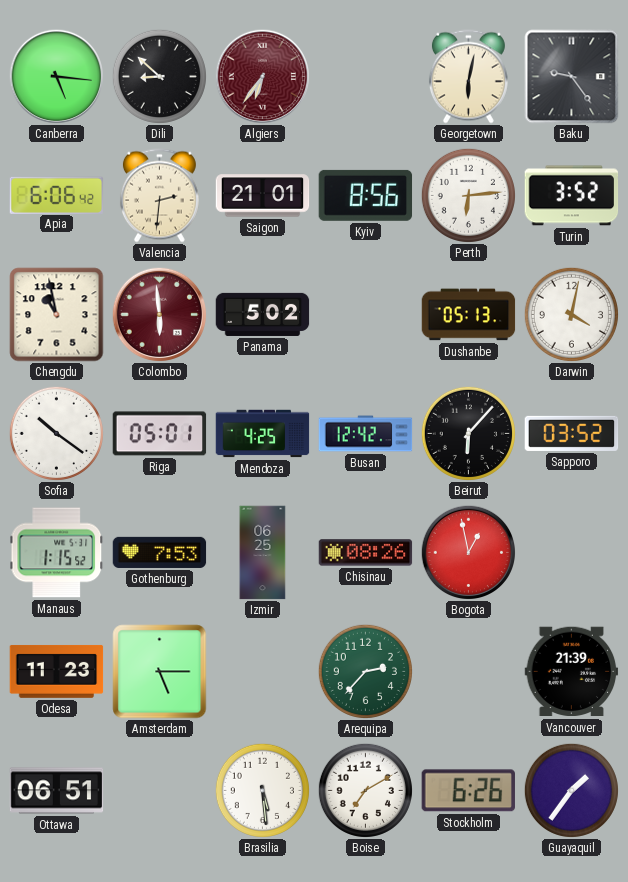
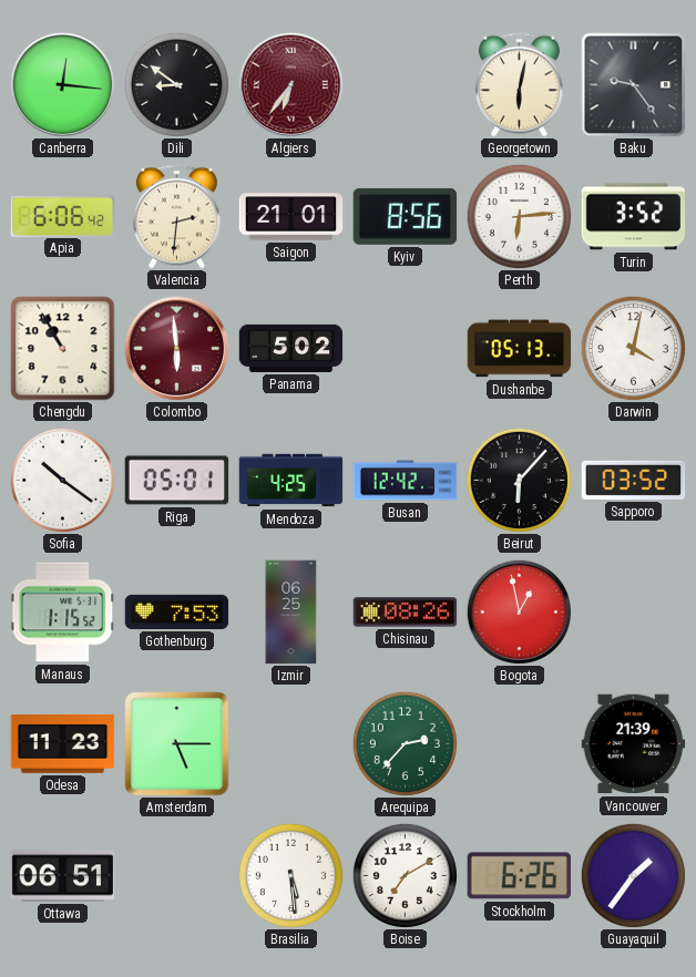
Canberra: 5:16 -> 12:16
Dili: 8:52 -> 8:51
Chengdu: 10:58 -> 10:55
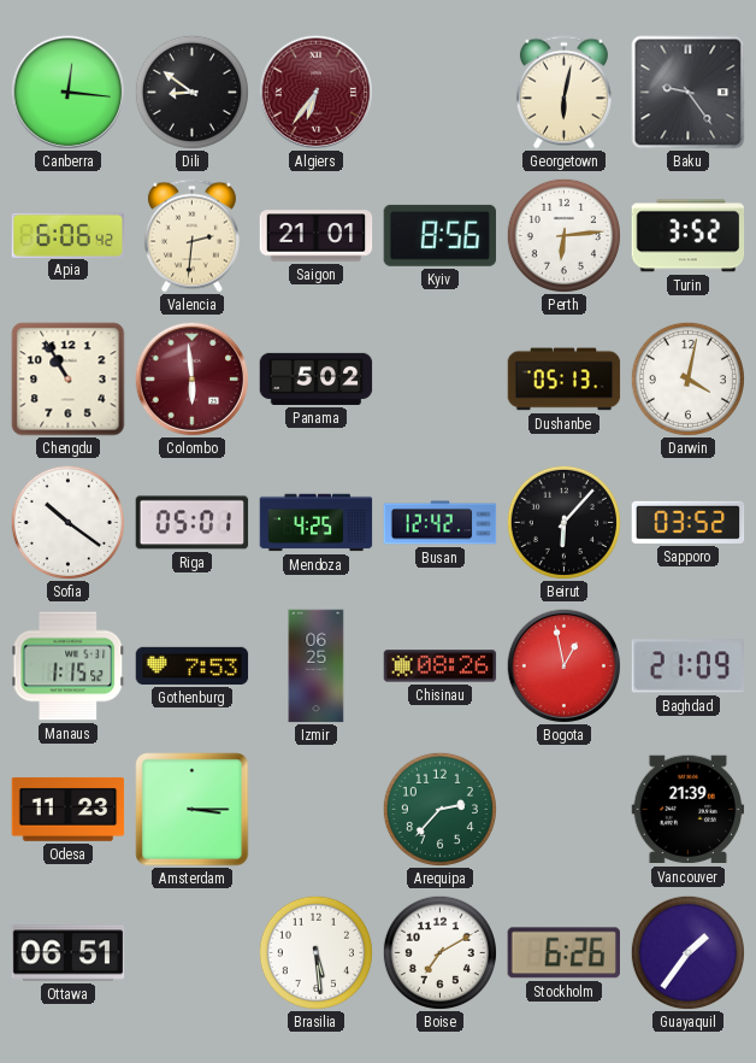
Baghdad: none -> 21:09
Amsterdam: 5:15 -> 3:15
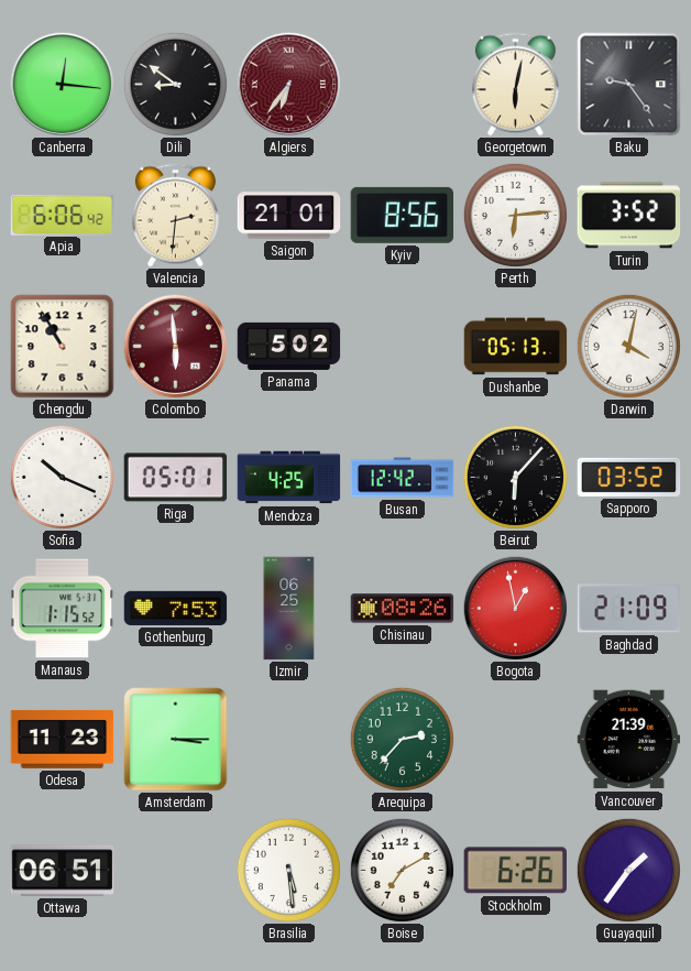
Sofia: 10:21 -> 10:19
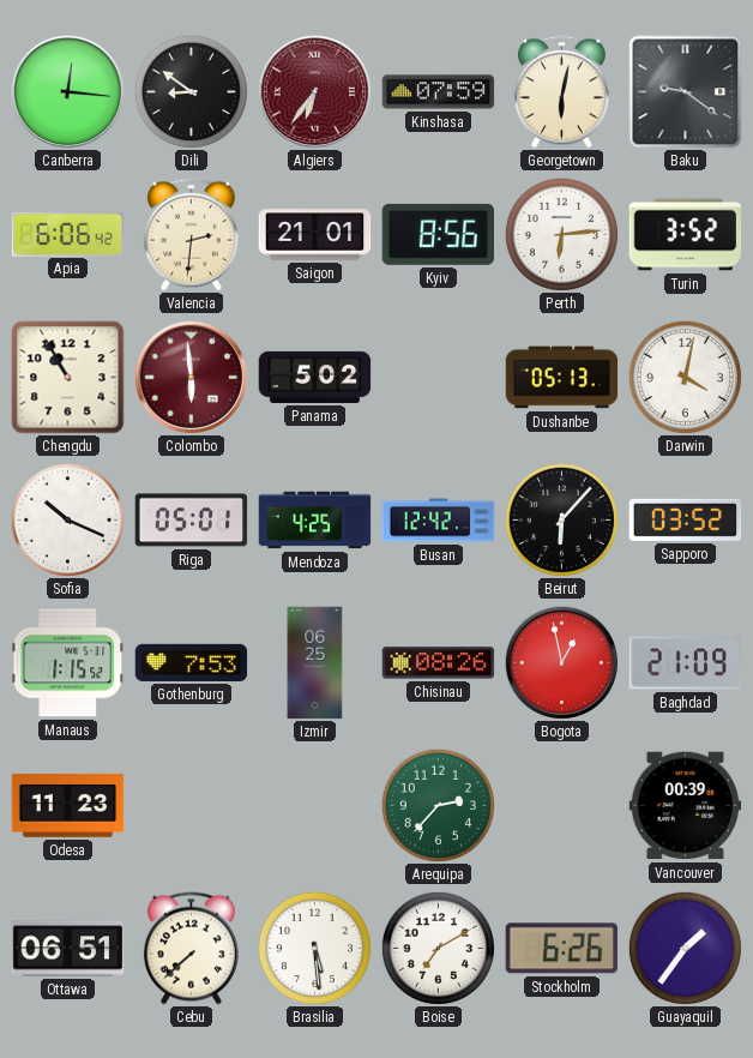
Kinshasa: none -> 07:59
Baku: 9:24 -> 9:21
Amsterdam: 3:15 -> none
Vancouver: 21:39 -> 00:39
Cebu: none -> 7:38
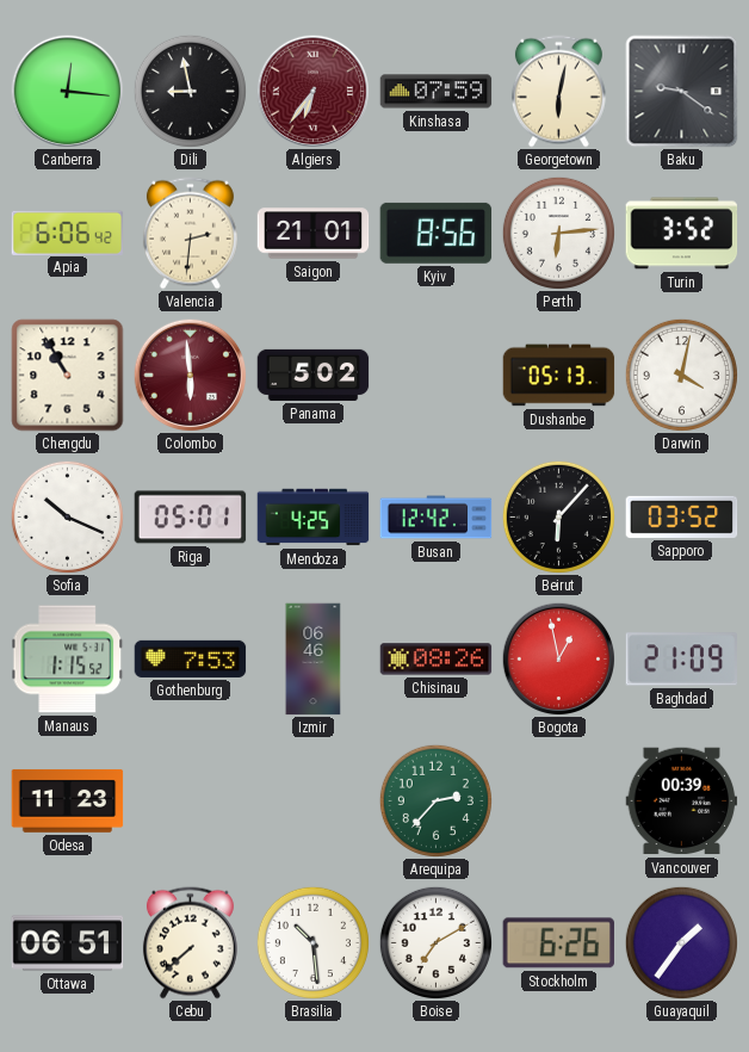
Dili: 8:51 -> 8:58
Izmir: 06:25 -> 06:46
Brasilia: 5:29 -> 10:29
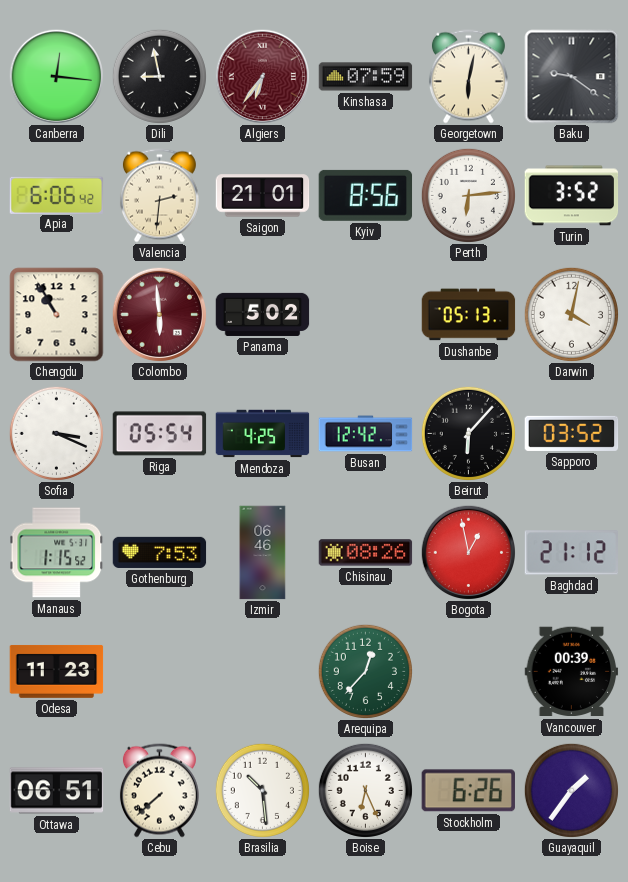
Sofia: 10:19 -> 3:19
Riga: 05:01 -> 05:54
Baghdad: 21:09 -> 21:12
Arequipa: 2:37 -> 12:37
Boise: 7:10 -> 6:26
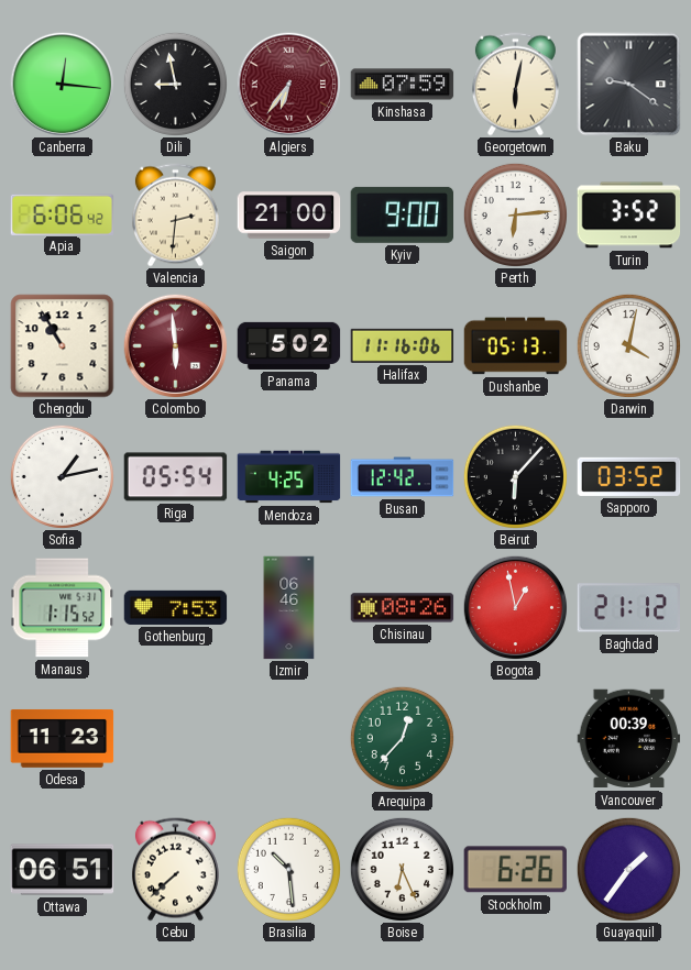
Saigon: 21:01 -> 21:00
Kyiv: 8:56 -> 9:00
Halifax: none -> 11:16
Sofia: 3:19 -> 1:13
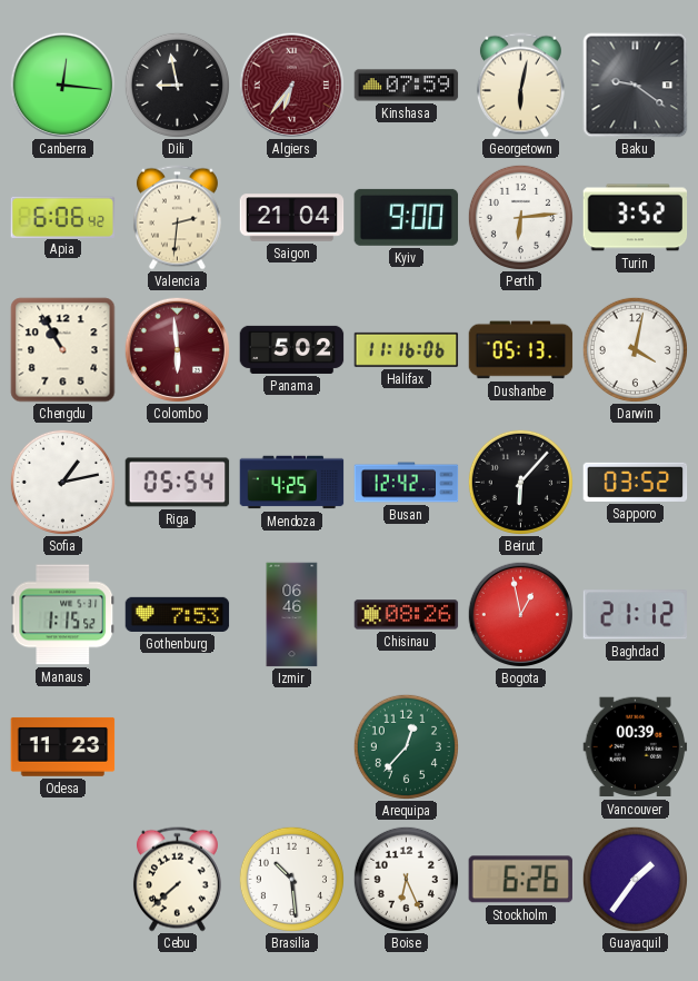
Saigon: 21:00 -> 21:04
Ottawa: 06:51 -> none
